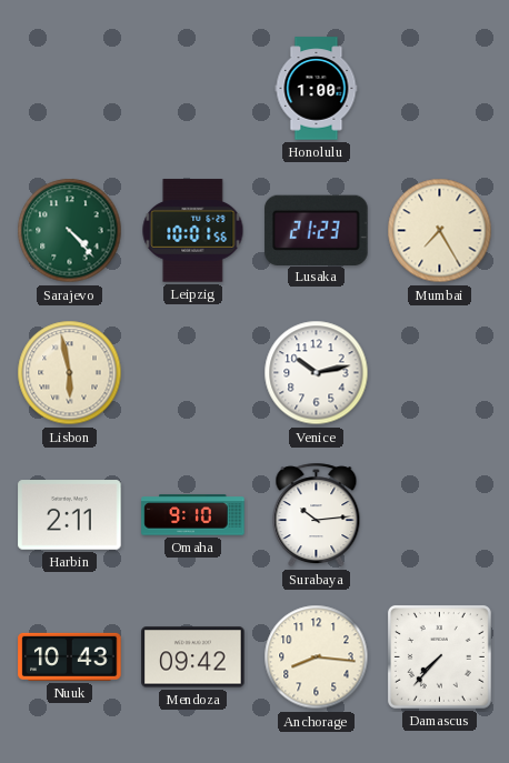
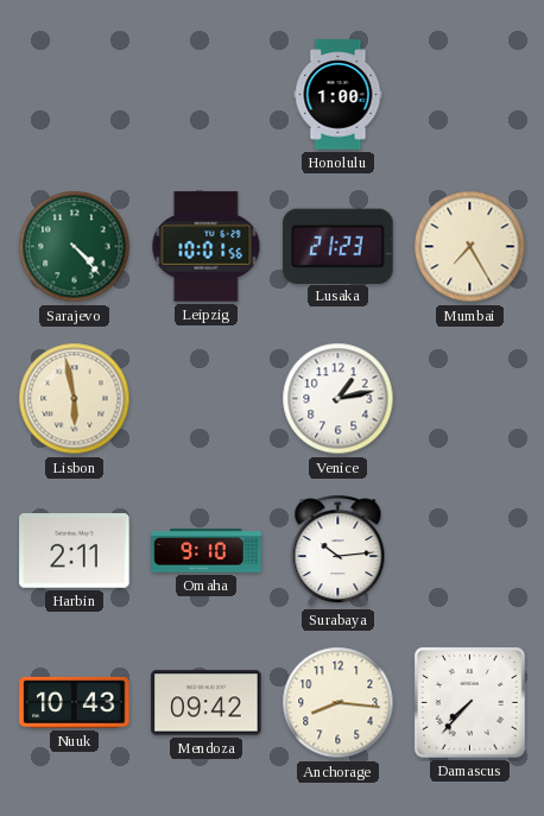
Venice: 10:13 -> 1:13
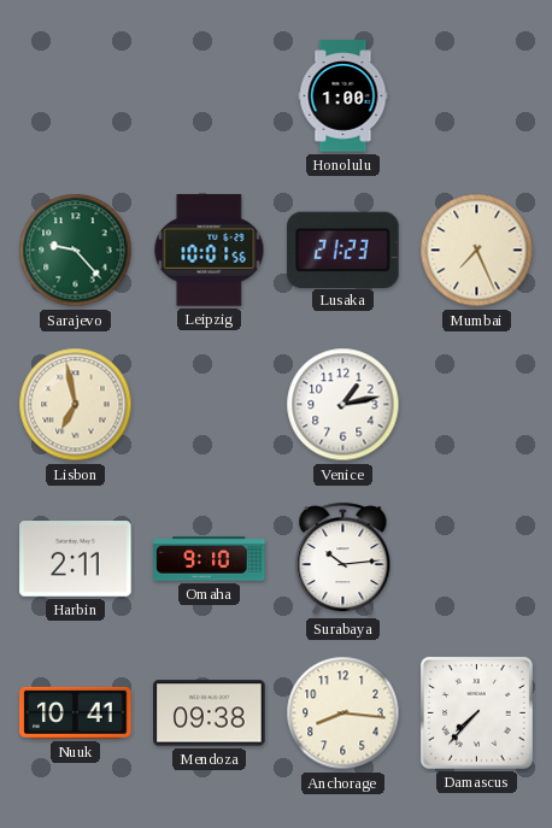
Sarajevo: 4:23 -> 9:23
Mumbai: 7:25 -> 7:26
Lisbon: 5:58 -> 6:58
Nuuk: 10:43 -> 10:41
Mendoza: 09:42 -> 09:38
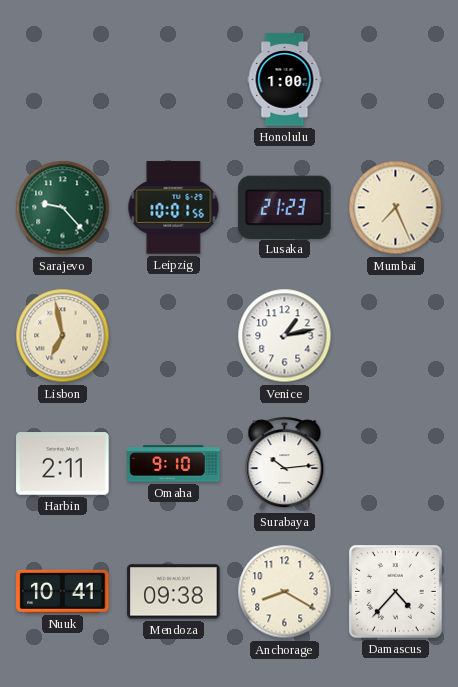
Anchorage: 8:16 -> 8:20
Damascus: 7:37 -> 4:37
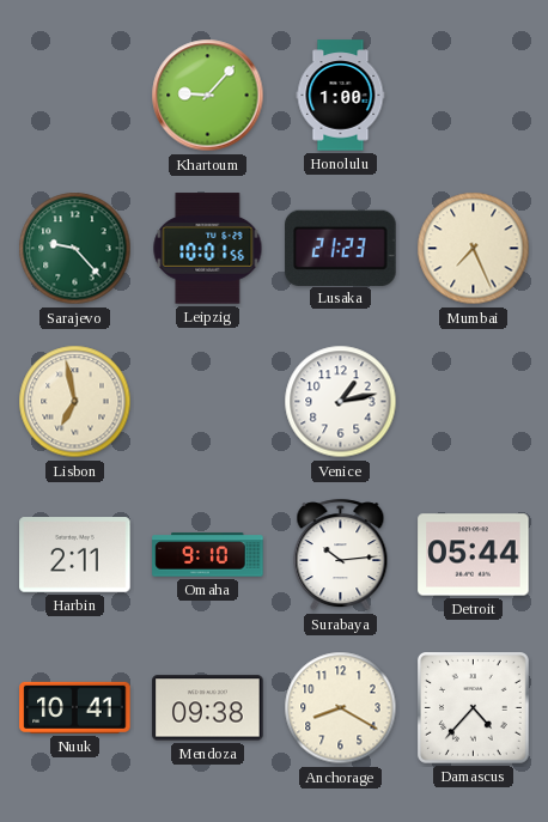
Khartoum: none -> 9:07
Detroit: none -> 05:44
